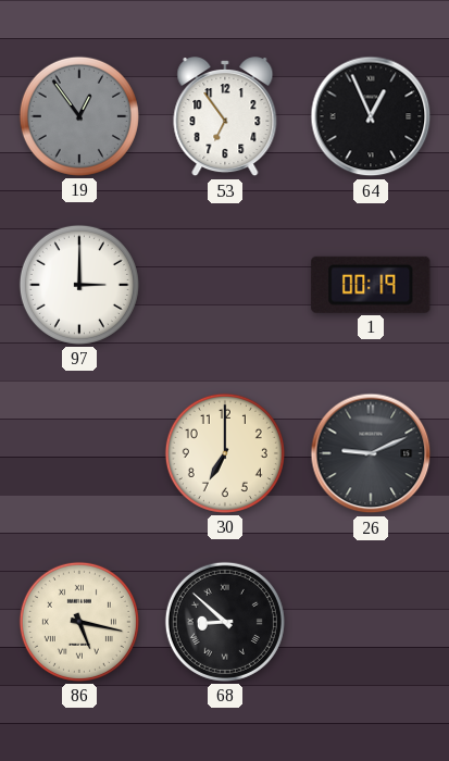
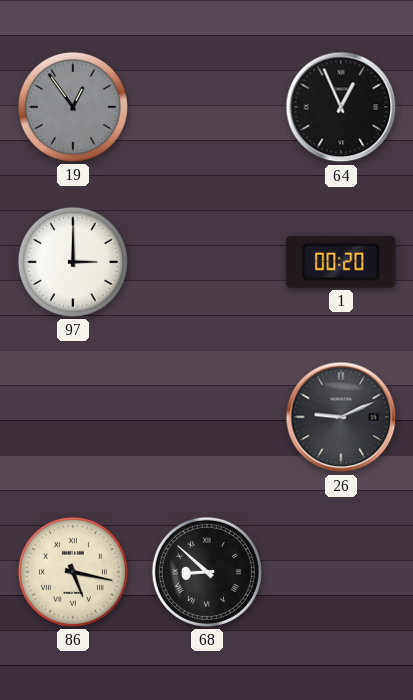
53: 6:54 -> none
1: 00:19 -> 00:20
30: 7:00 -> none
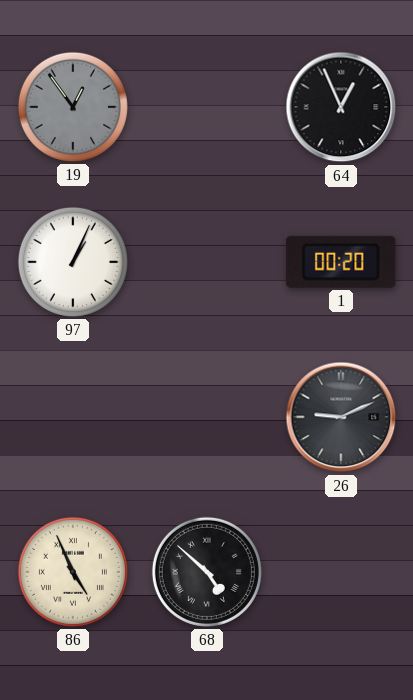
97: 3:00 -> 1:04
86: 5:17 -> 4:56
68: 8:52 -> 4:52
